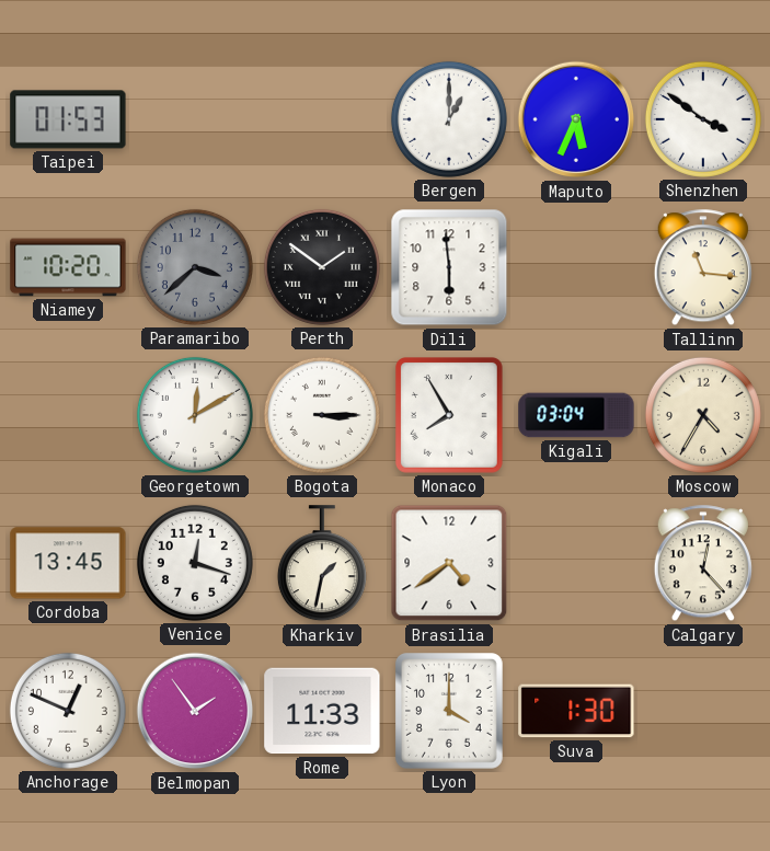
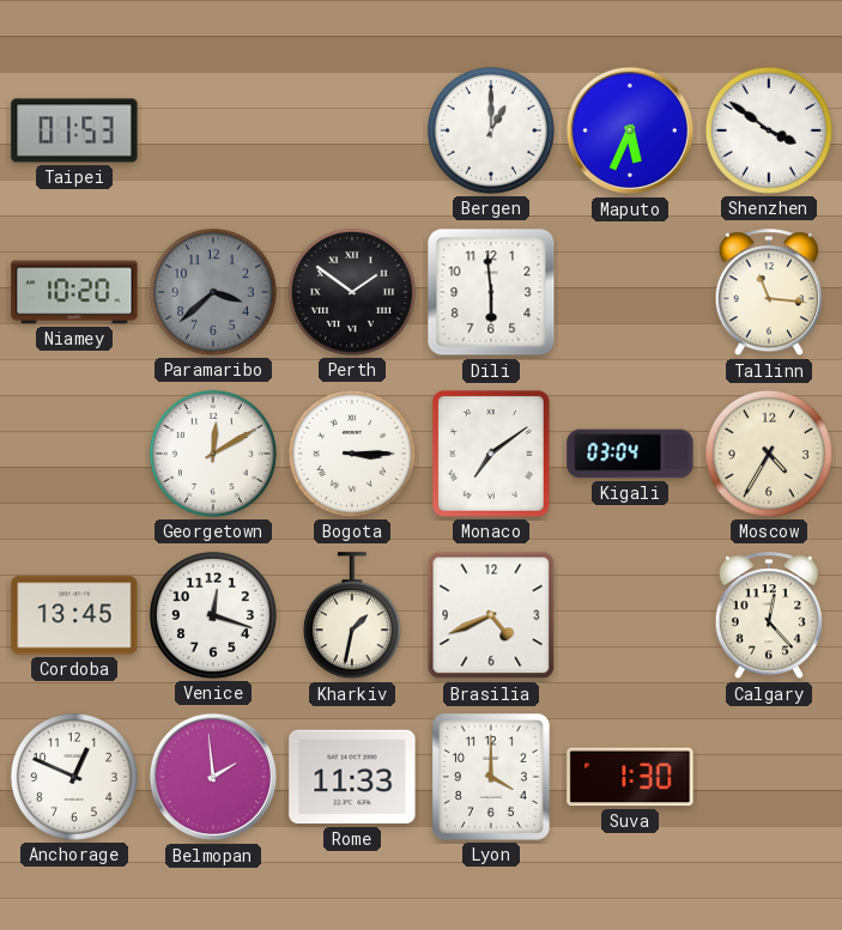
Monaco: 7:55 -> 7:09
Brasilia: 4:39 -> 4:41
Belmopan: 1:54 -> 1:59
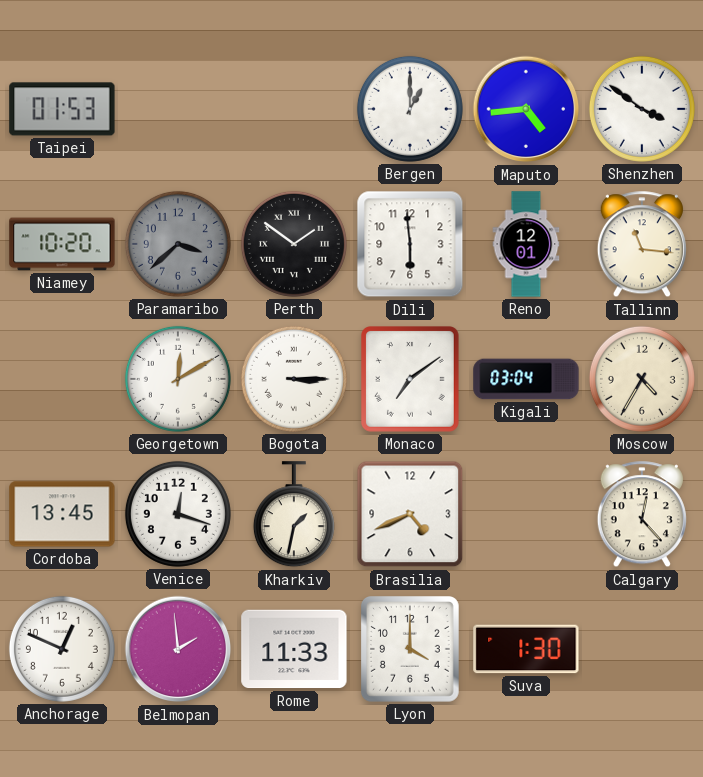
Maputo: 5:34 -> 4:44
Reno: none -> 12:01
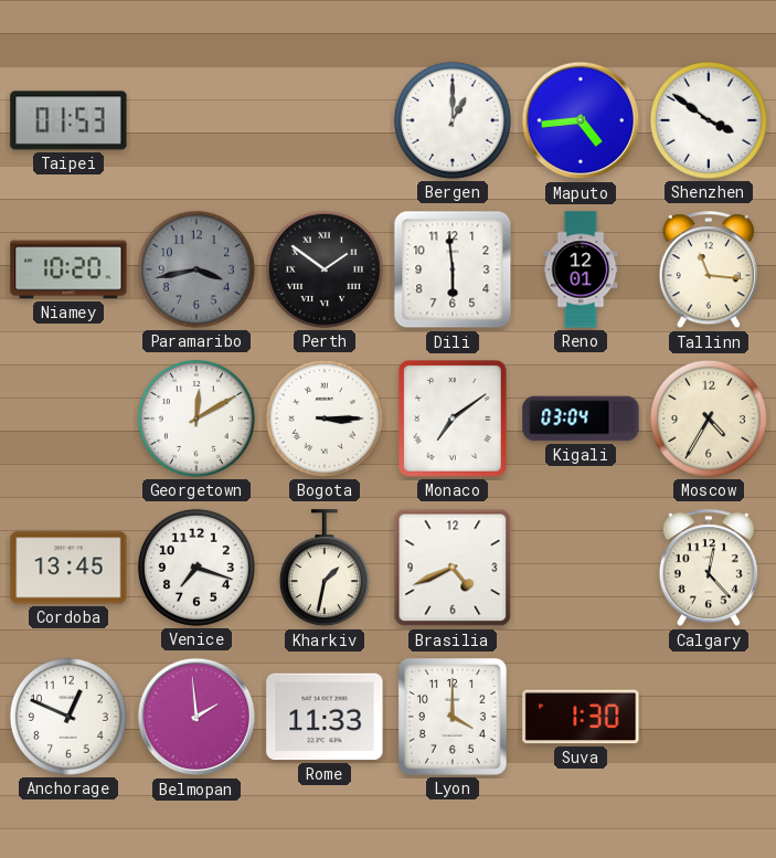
Paramaribo: 3:38 -> 3:43
Venice: 12:18 -> 7:18
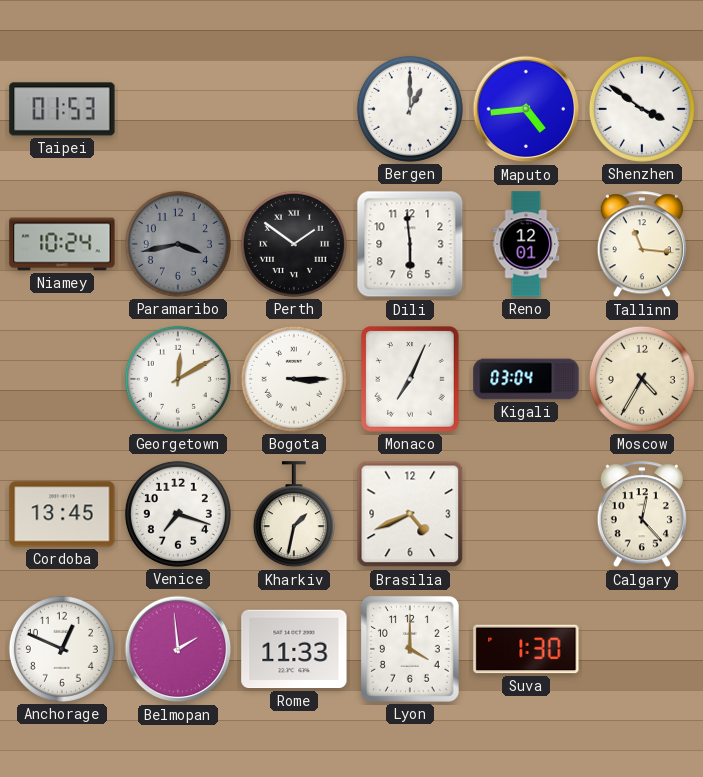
Niamey: 10:20 -> 10:24
Monaco: 7:09 -> 7:04
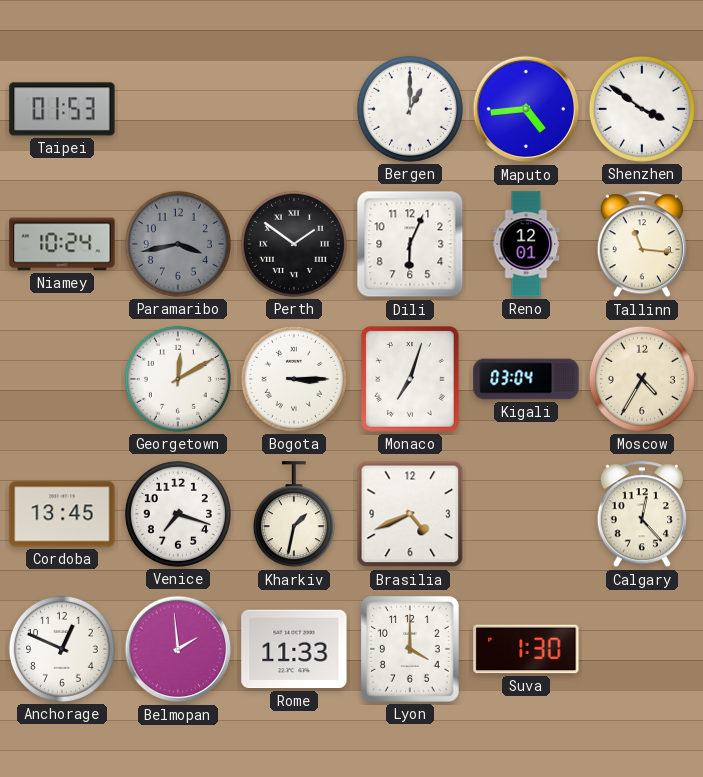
Dili: 5:59 -> 6:04
Monaco: 7:04 -> 7:03
